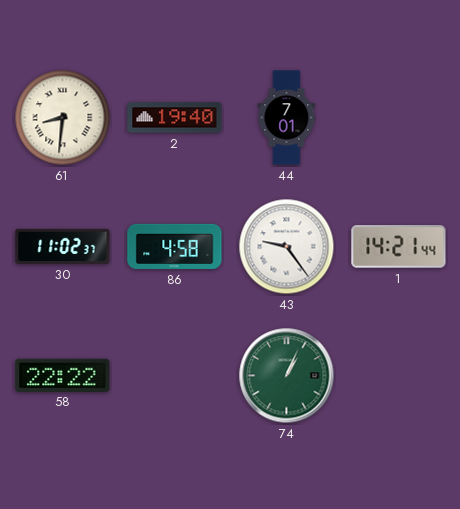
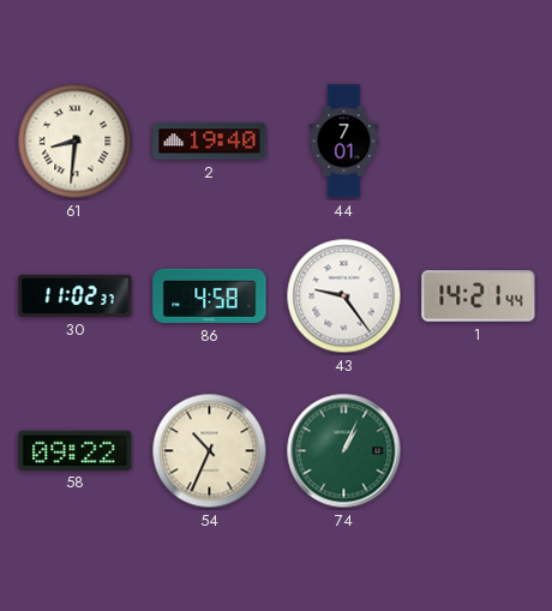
58: 22:22 -> 09:22
54: none -> 10:34
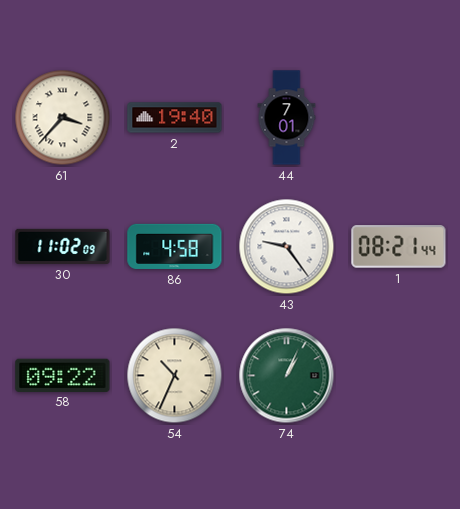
61: 8:31 -> 3:37
30: 11:02:37 -> 11:02:09
1: 14:21 -> 08:21
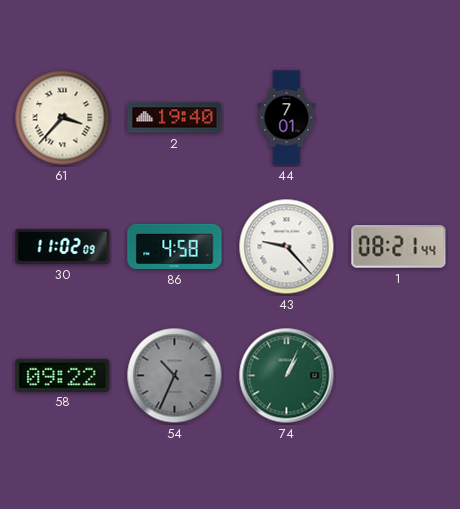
43: 9:24 -> 9:23
54 dial: cream -> grey
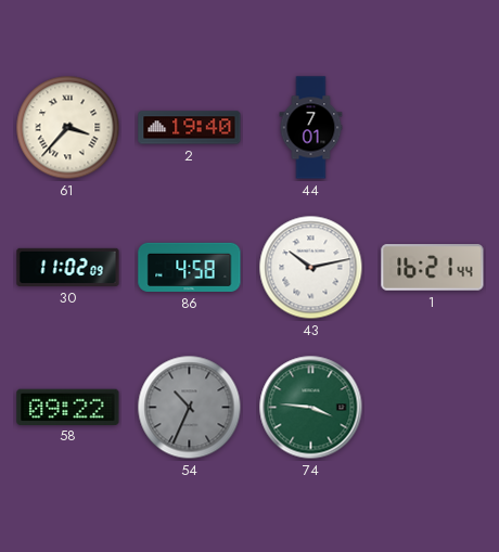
43: 9:23 -> 10:13
1: 08:21 -> 16:21
74: 1:04 -> 3:46
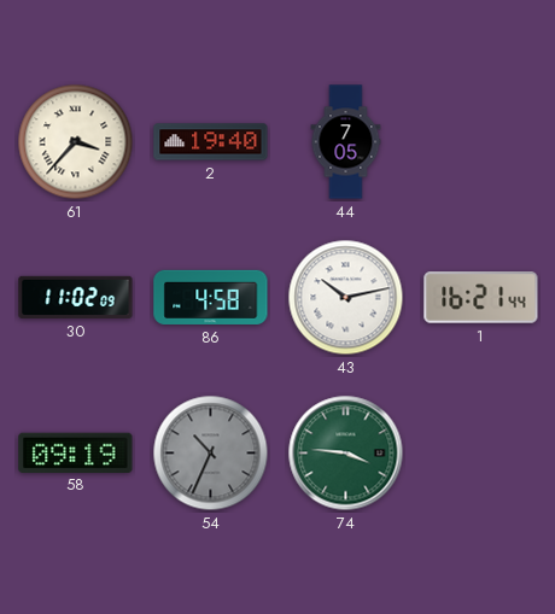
44: 7:01 -> 7:05
58: 09:22 -> 09:19
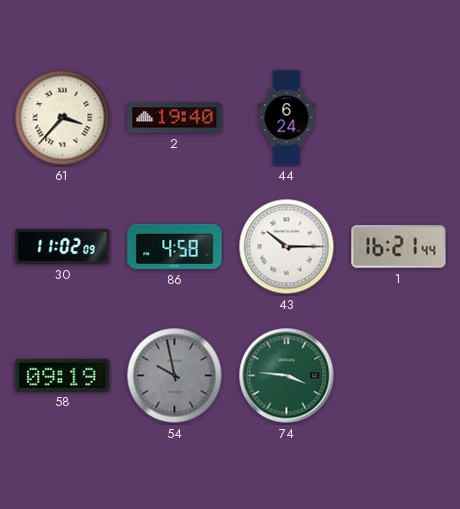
44: 7:05 -> 6:24
43: 10:13 -> 10:15
54: 10:34 -> 9:58
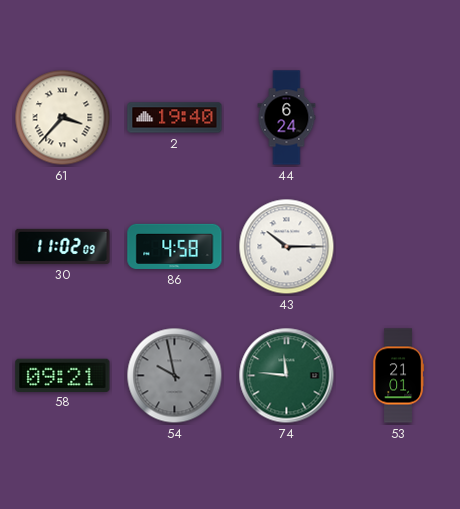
1: 16:21 -> none
58: 09:19 -> 09:21
74: 3:46 -> 11:46
53: none -> 21:01
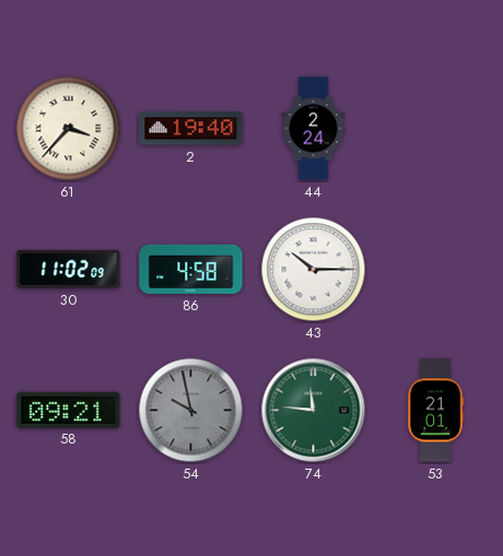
44: 6:24 -> 2:24
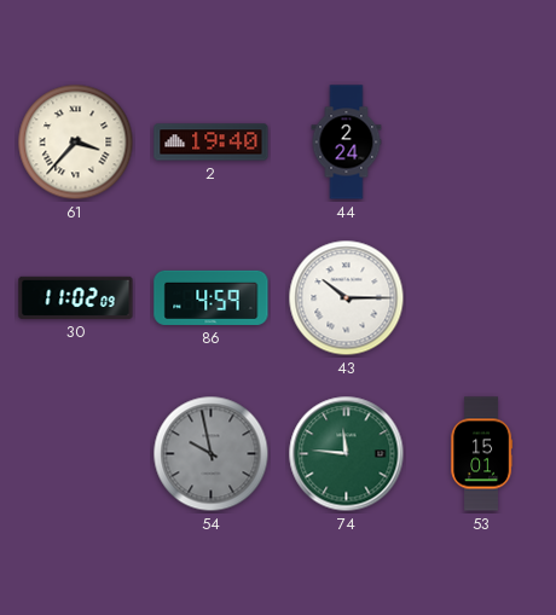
86: 4:58 -> 4:59
58: 09:21 -> none
53: 21:01 -> 15:01
